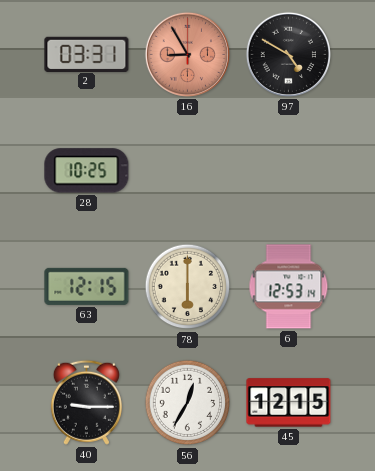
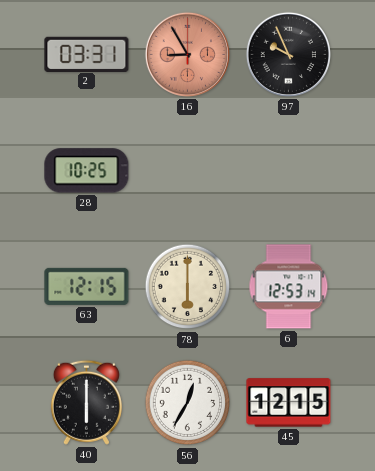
97: 4:50 -> 9:56
40: 9:15 -> 6:00
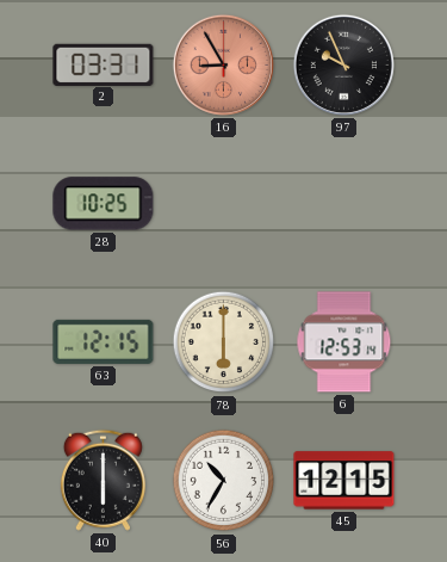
56: 12:35 -> 10:35
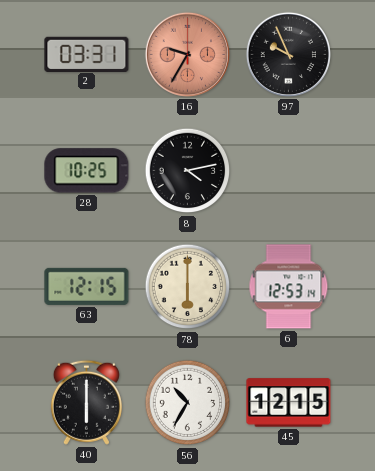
16: 8:55 -> 9:35
8: none -> 4:13
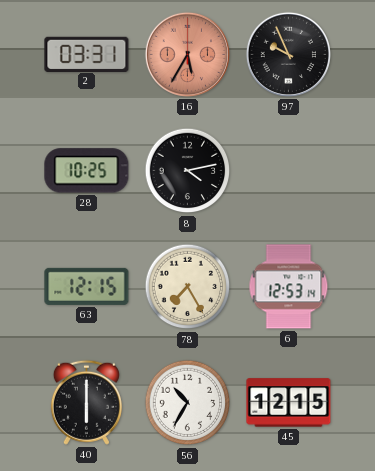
16: 9:35 -> 5:35
78: 6:00 -> 7:25
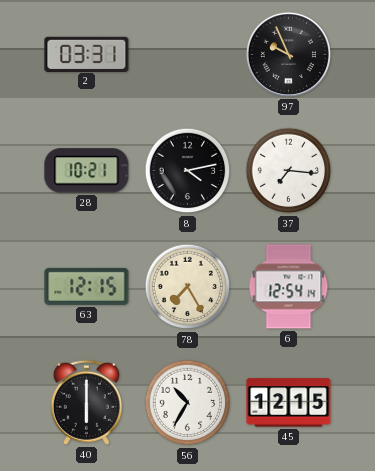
16: 5:35 -> none
28: 10:25 -> 10:21
37: none -> 7:16
6: 12:53 -> 12:54
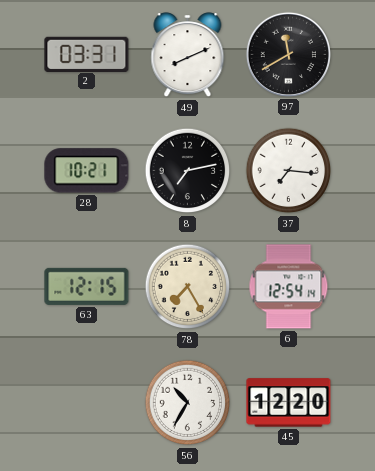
49: none -> 8:11
97: 9:56 -> 11:40
8: 4:13 -> 7:13
40: 6:00 -> none
45: 12:15 -> 12:20
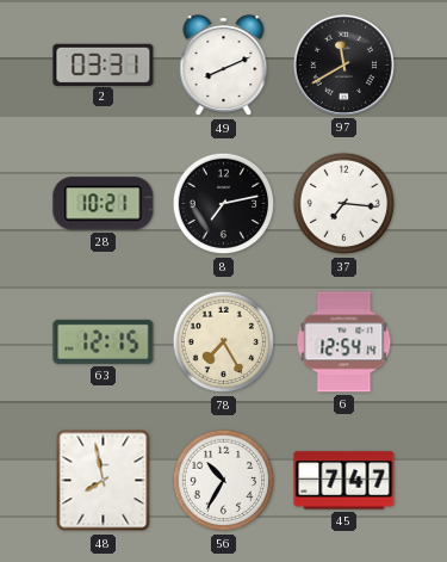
48: none -> 7:58
45: 12:20 -> 7:47
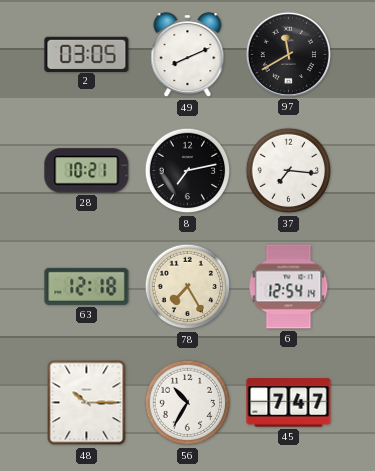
2: 03:31 -> 03:05
63: 12:15 -> 12:18
48: 7:58 -> 10:15
